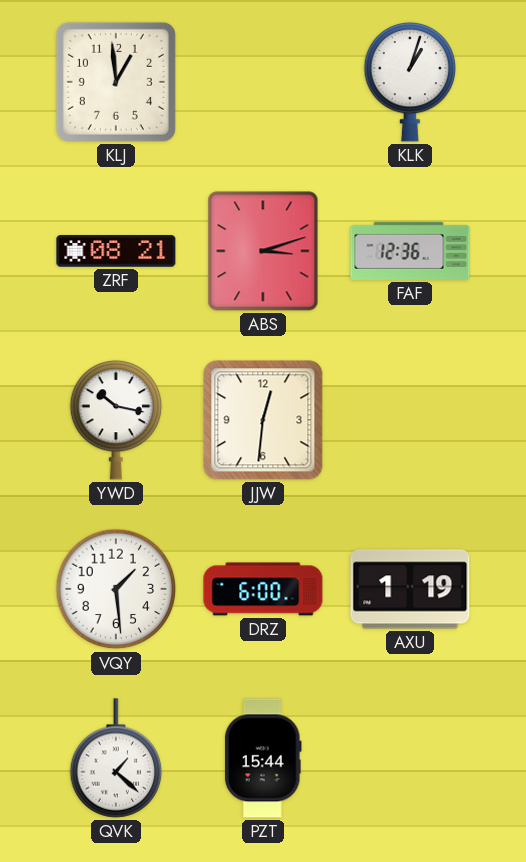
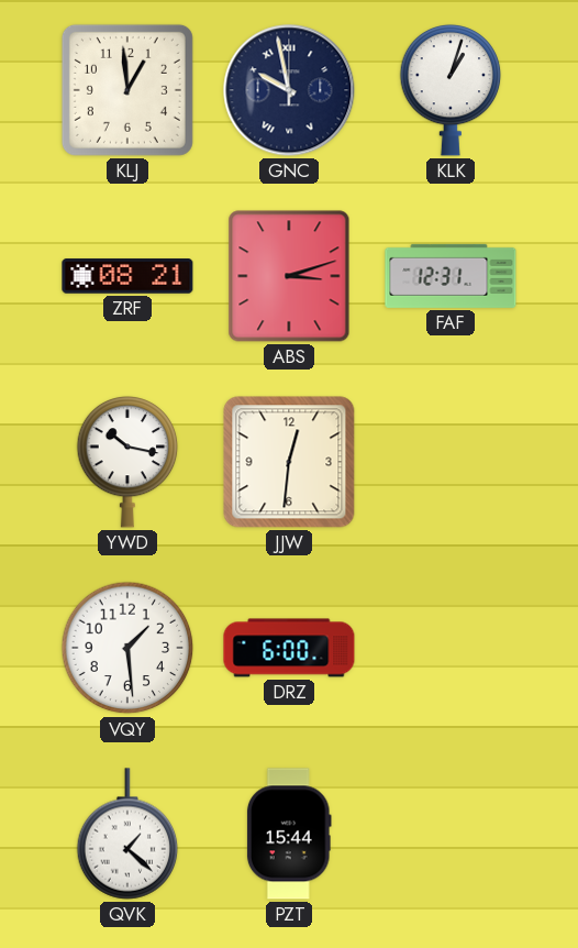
GNC: none -> 9:58
FAF: 12:36 -> 12:31
AXU: 1:19 -> none
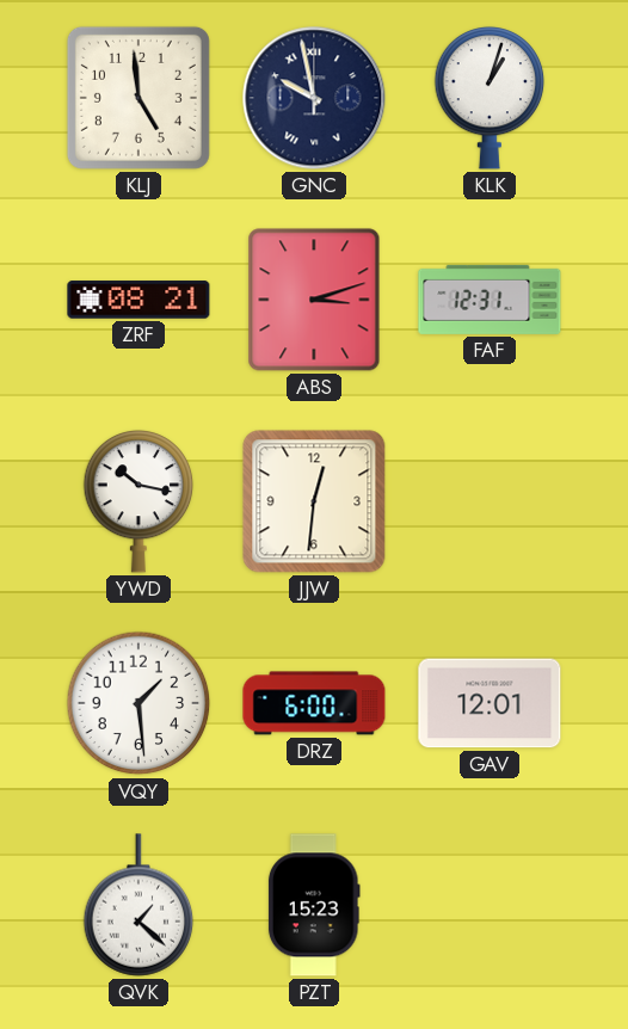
KLJ: 12:59 -> 4:59
GAV: none -> 12:01
PZT: 15:44 -> 15:23
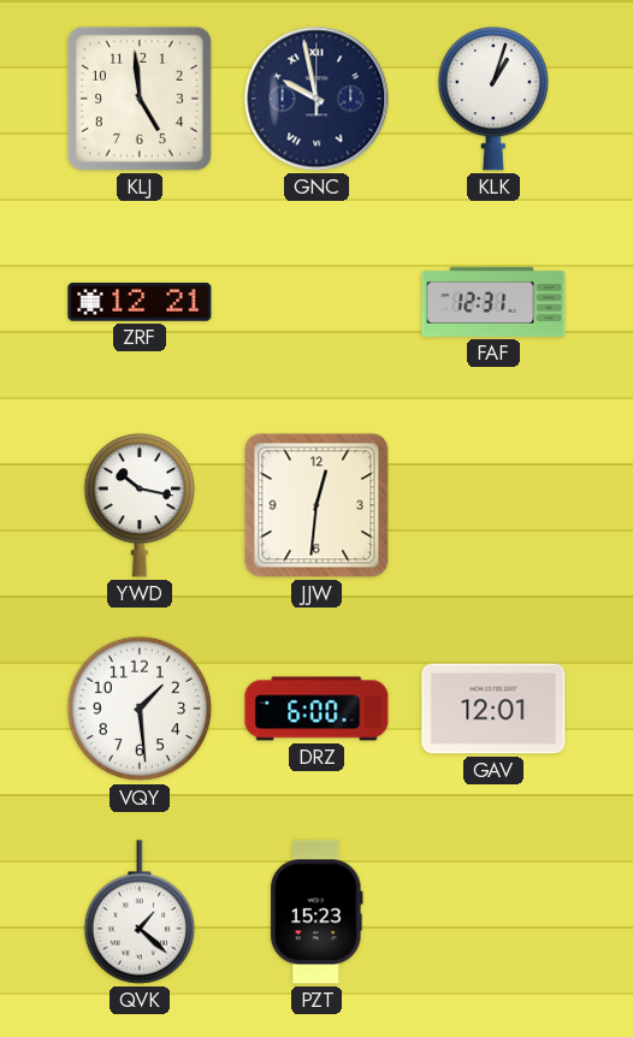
ZRF: 08:21 -> 12:21
ABS: 3:12 -> none
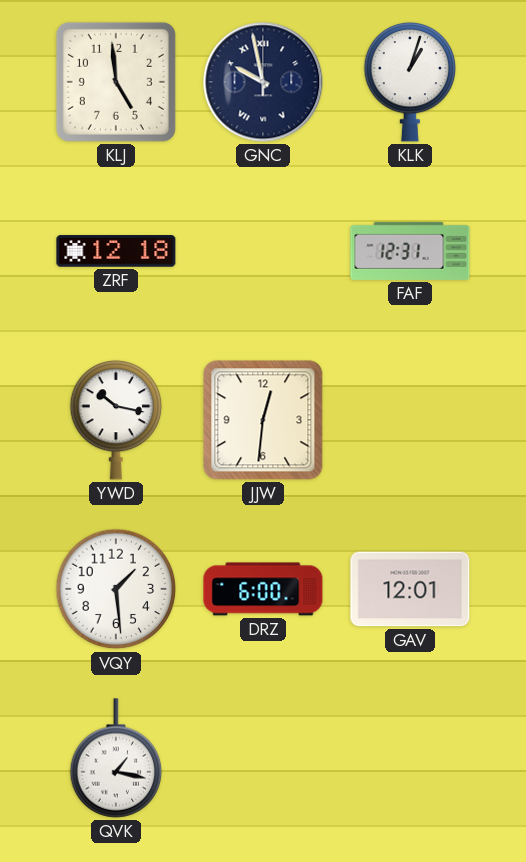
ZRF: 12:21 -> 12:18
QVK: 1:22 -> 1:17
PZT: 15:23 -> none
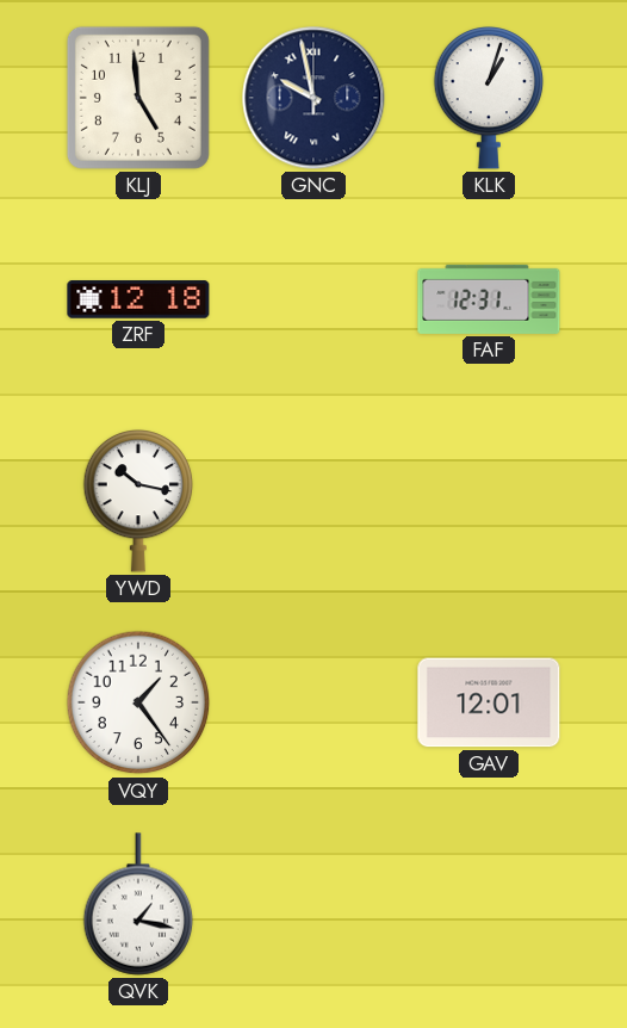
JJW: 12:31 -> none
VQY: 1:29 -> 1:24
DRZ: 6:00 -> none
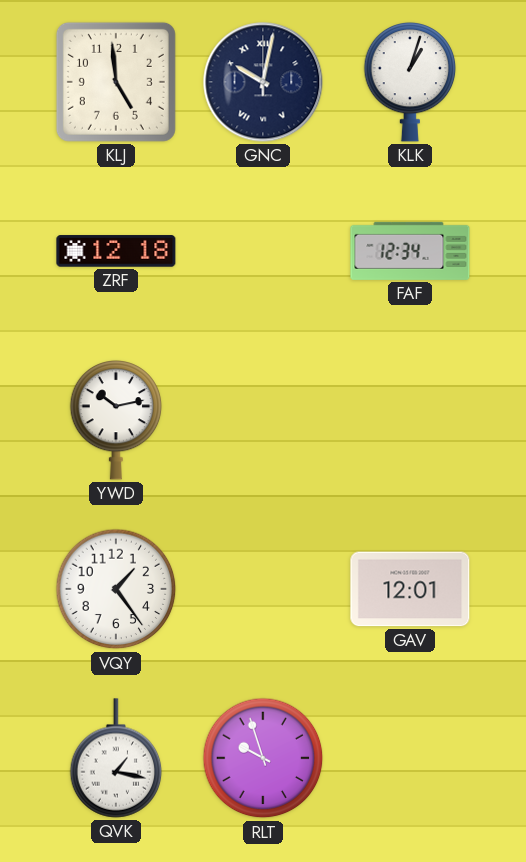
GNC: 9:58 -> 10:02
FAF: 12:31 -> 12:34
YWD: 10:17 -> 10:13
RLT: none -> 9:57
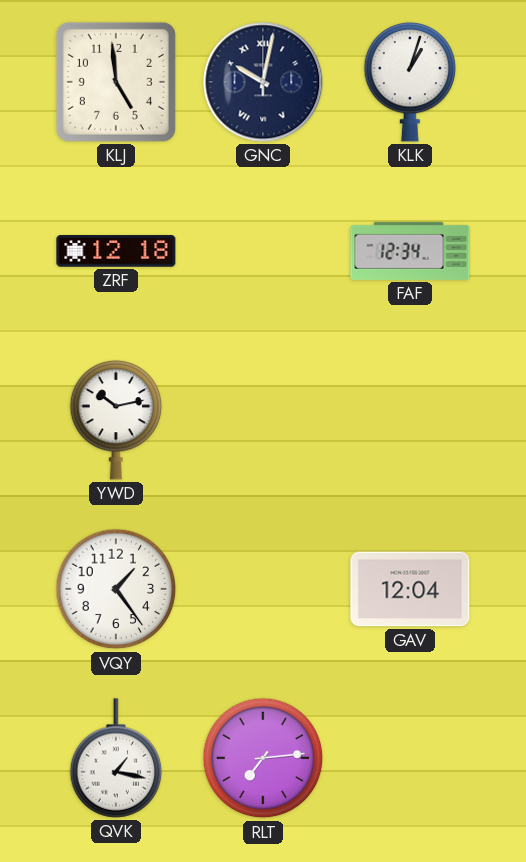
GAV: 12:01 -> 12:04
RLT: 9:57 -> 7:14
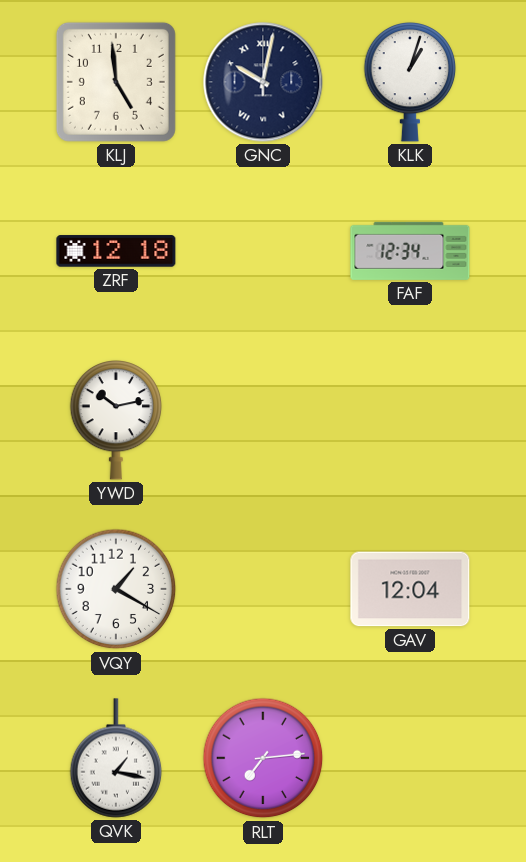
VQY: 1:24 -> 1:20
